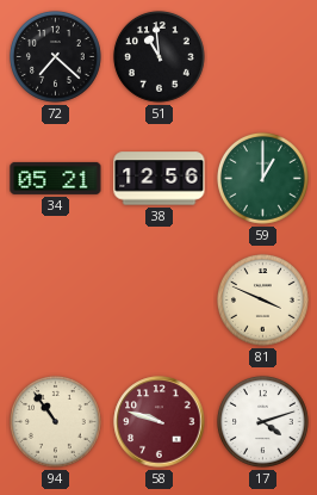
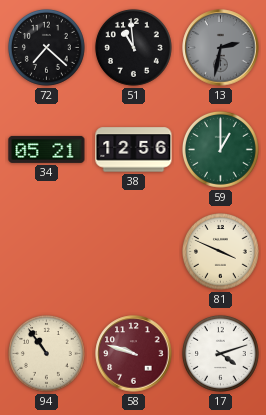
13: none -> 2:32
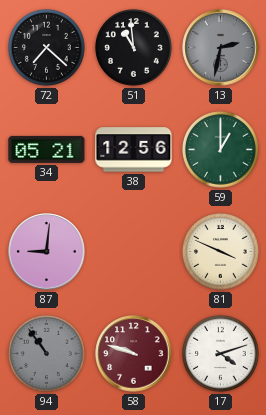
87: none -> 9:01
94 dial: cream -> grey
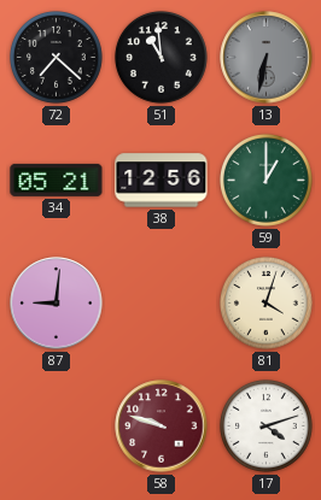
13: 2:32 -> 6:32
81: 3:49 -> 4:03
94: 10:54 -> none
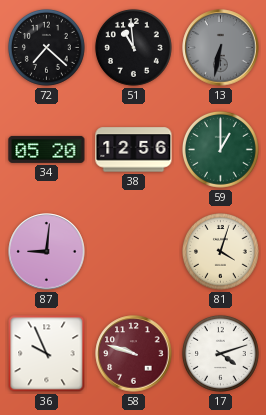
34: 05:21 -> 05:20
36: none -> 9:56
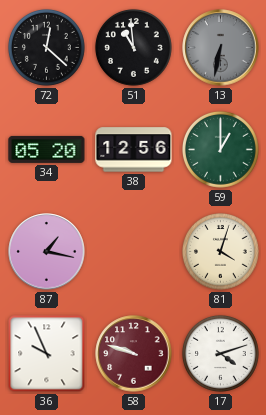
72: 7:22 -> 12:22
87: 9:01 -> 1:17
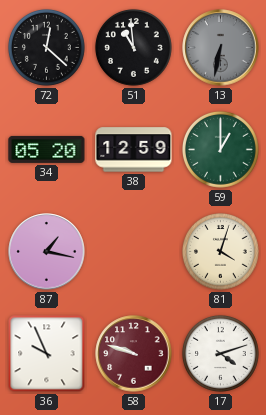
38: 12:56 -> 12:59
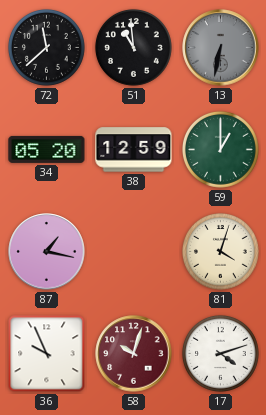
72: 12:22 -> 11:38
58: 9:48 -> 10:03
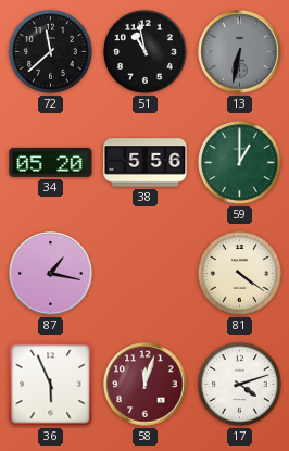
51: 10:59 -> 10:58
38: 12:59 -> 5:56
81: 4:03 -> 4:21
36: 9:56 -> 5:56
58: 10:03 -> 12:03
